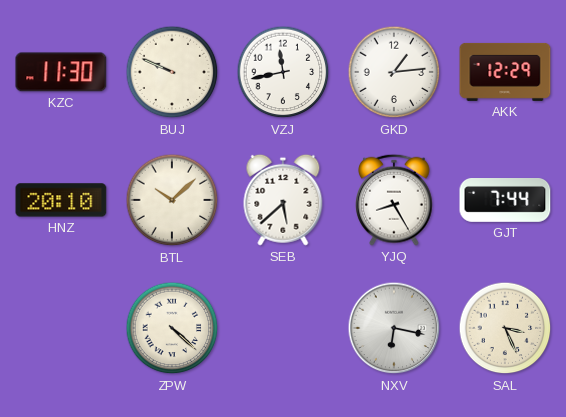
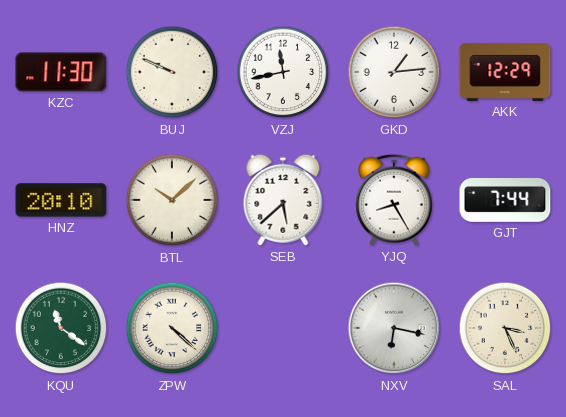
KQU: none -> 11:21
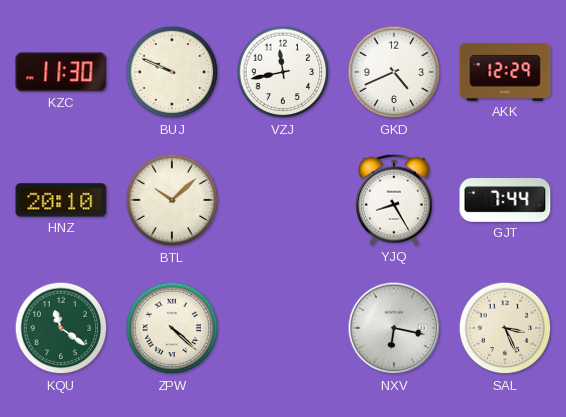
GKD: 1:14 -> 4:41
SEB: 5:38 -> none
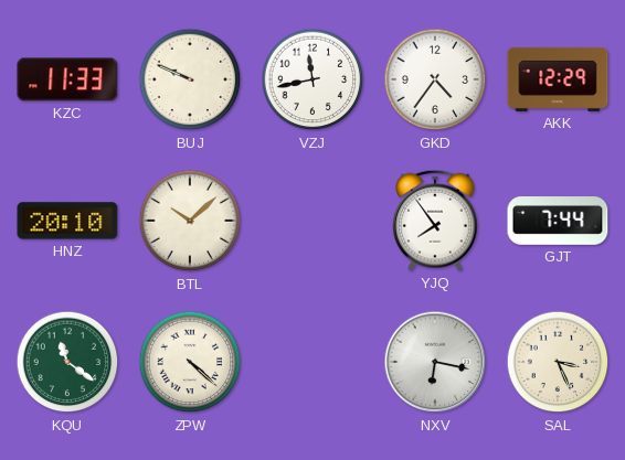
KZC: 11:30 -> 11:33
GKD: 4:41 -> 4:36
YJQ: 8:25 -> 7:54
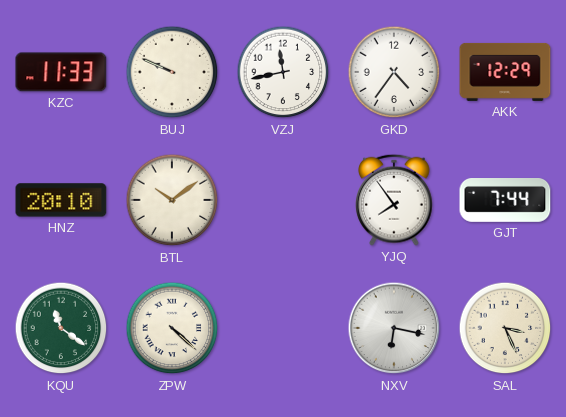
BTL: 10:08 -> 10:09
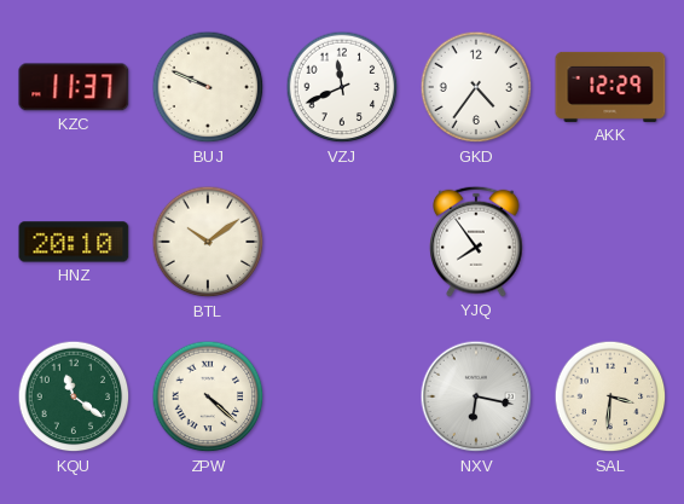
KZC: 11:33 -> 11:37
VZJ: 11:43 -> 11:41
GJT: 7:44 -> none
SAL: 3:26 -> 3:31
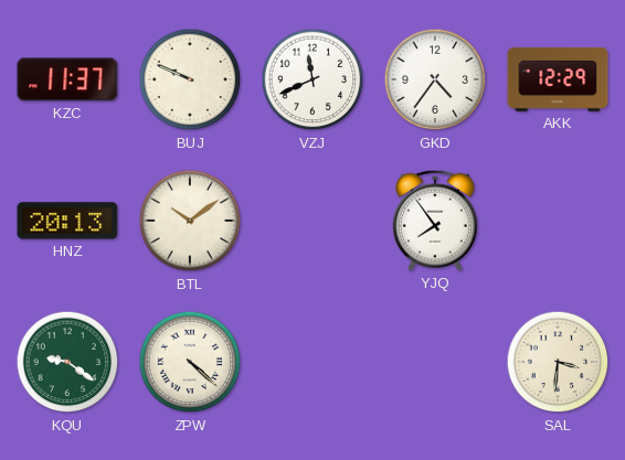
HNZ: 20:10 -> 20:13
KQU: 11:21 -> 9:21
NXV: 6:17 -> none
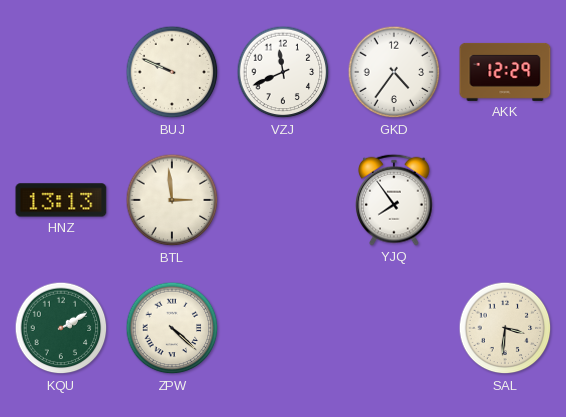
KZC: 11:37 -> none
HNZ: 20:13 -> 13:13
BTL: 10:09 -> 2:59
KQU: 9:21 -> 2:10
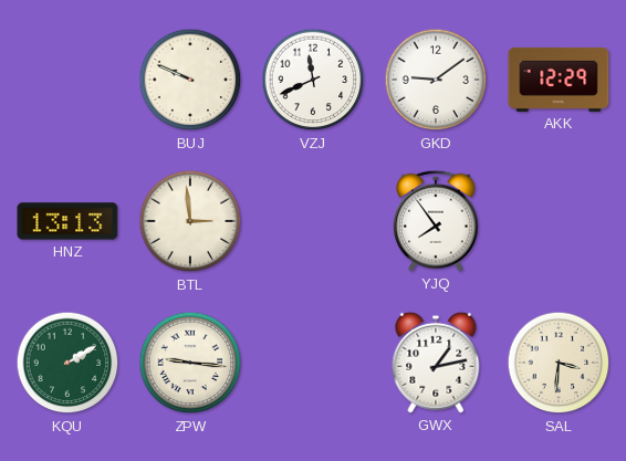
GKD: 4:36 -> 9:09
ZPW: 4:22 -> 9:16
GWX: none -> 1:13
